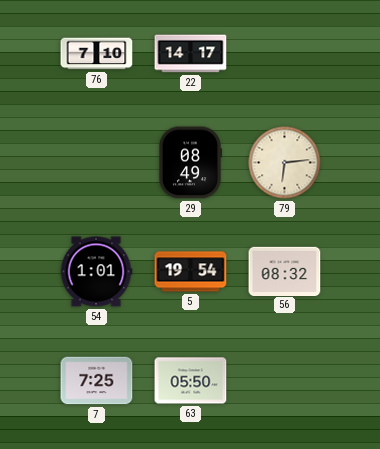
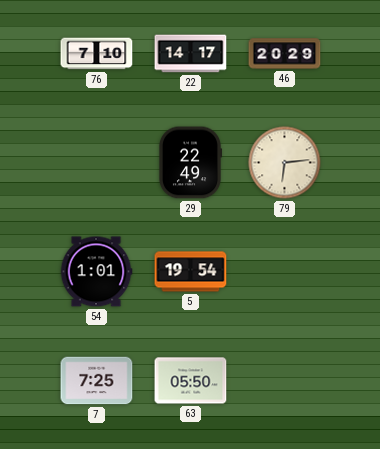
46: none -> 20:29
29: 08:49 -> 22:49
56: 08:32 -> none
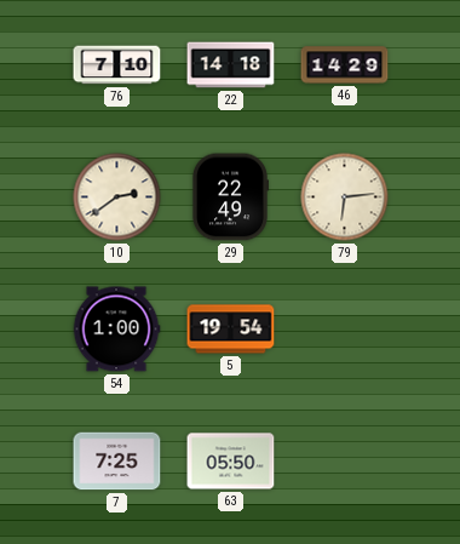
22: 14:17 -> 14:18
46: 20:29 -> 14:29
10: none -> 2:39
54: 1:01 -> 1:00
